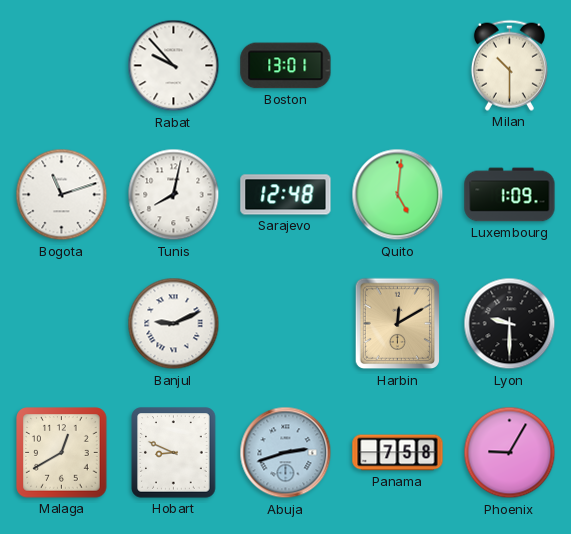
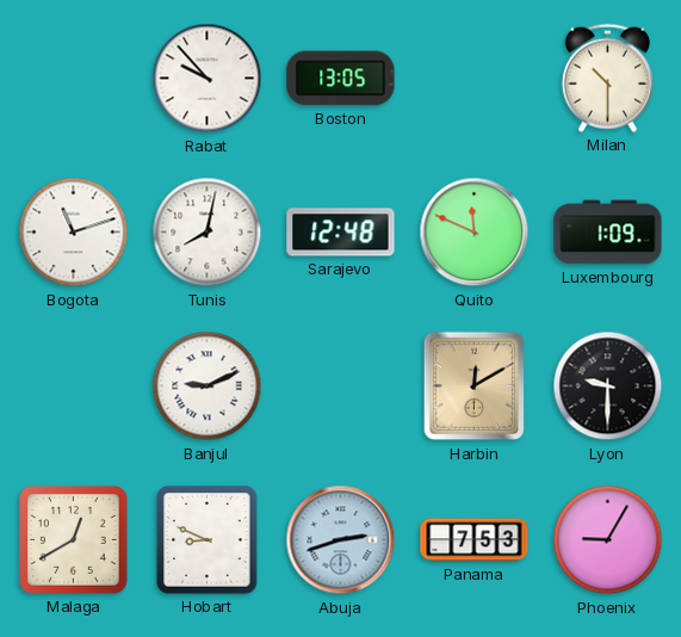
Boston: 13:01 -> 13:05
Quito: 5:01 -> 11:49
Panama: 7:58 -> 7:53
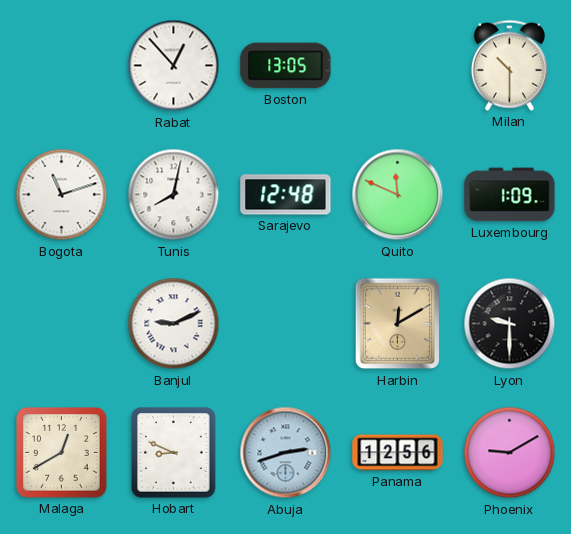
Rabat: 9:53 -> 12:53
Panama: 7:53 -> 12:56
Phoenix: 9:05 -> 9:10
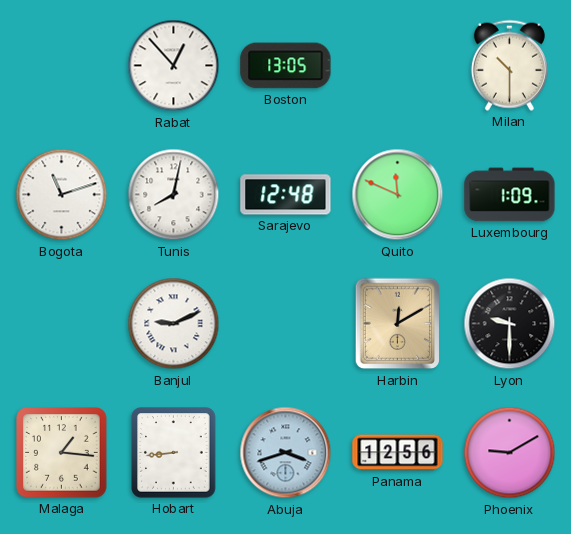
Malaga: 12:40 -> 1:16
Hobart: 8:49 -> 8:44
Abuja: 2:42 -> 3:42
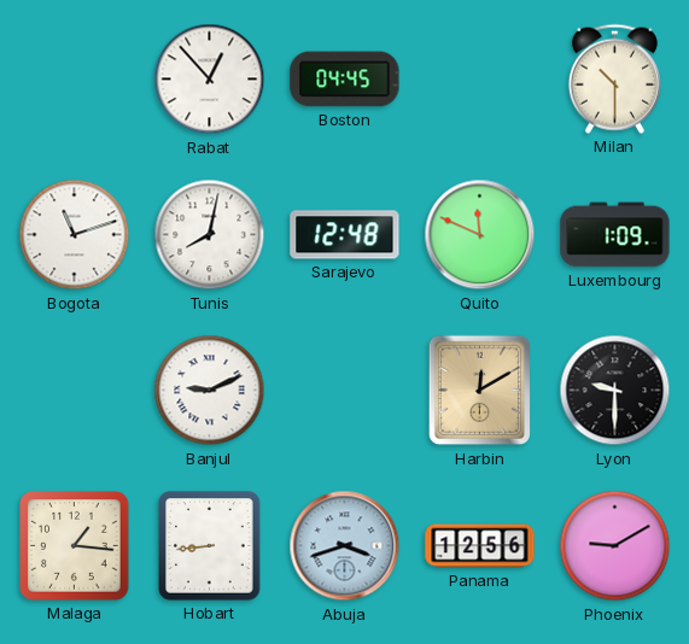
Boston: 13:05 -> 04:45
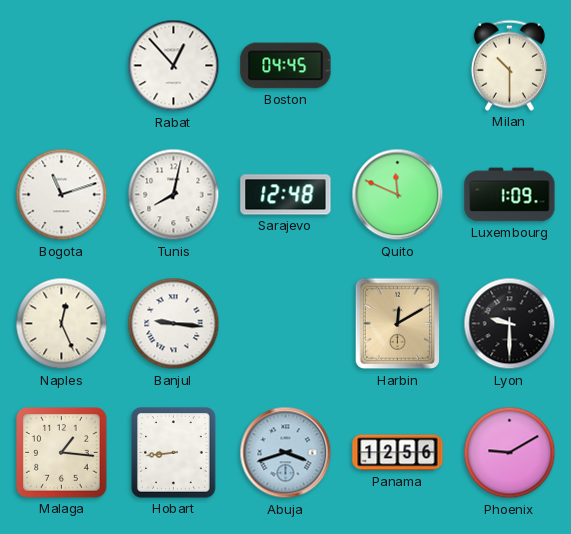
Naples: none -> 12:26
Banjul: 9:11 -> 9:16
